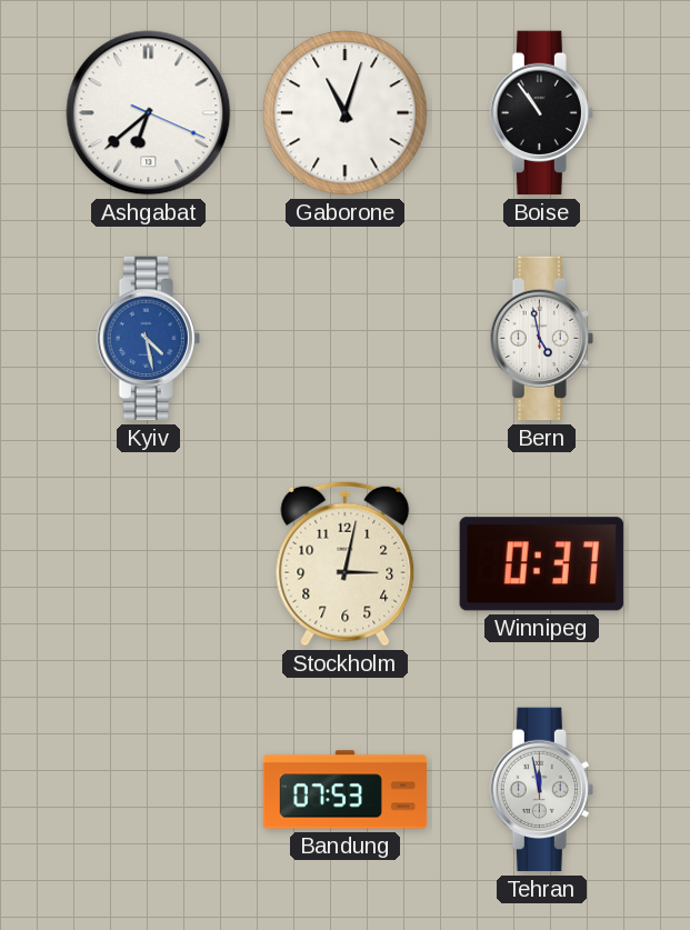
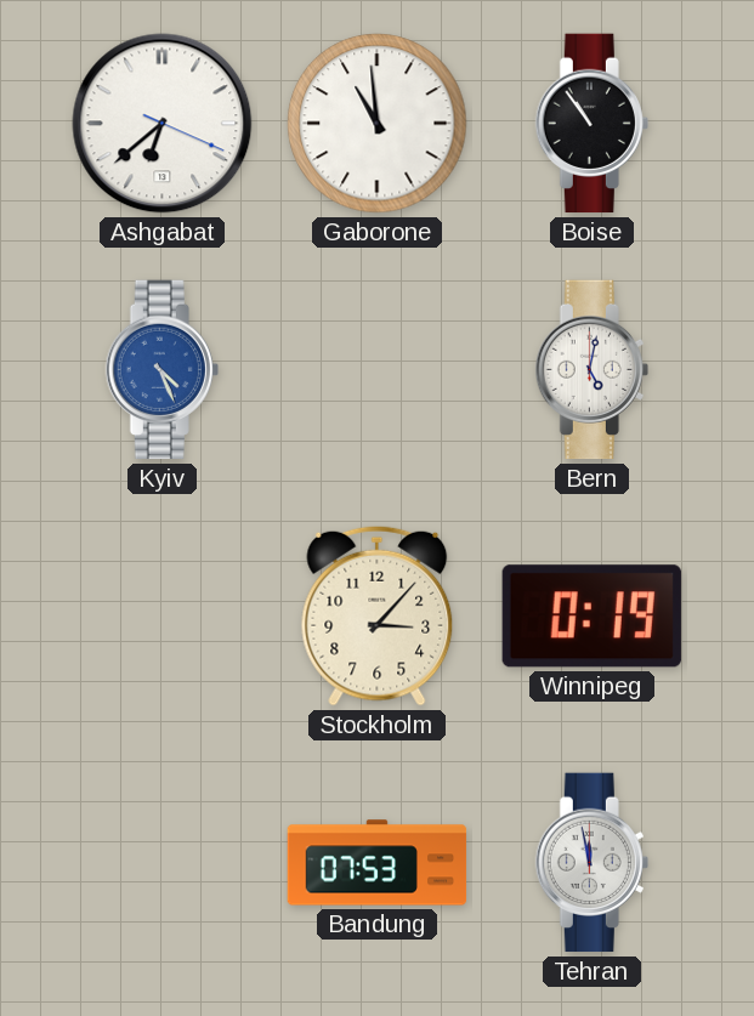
Gaborone: 11:03 -> 10:59
Kyiv: 4:28 -> 4:26
Bern: 4:58 -> 5:02
Stockholm: 3:02 -> 3:07
Winnipeg: 0:37 -> 0:19
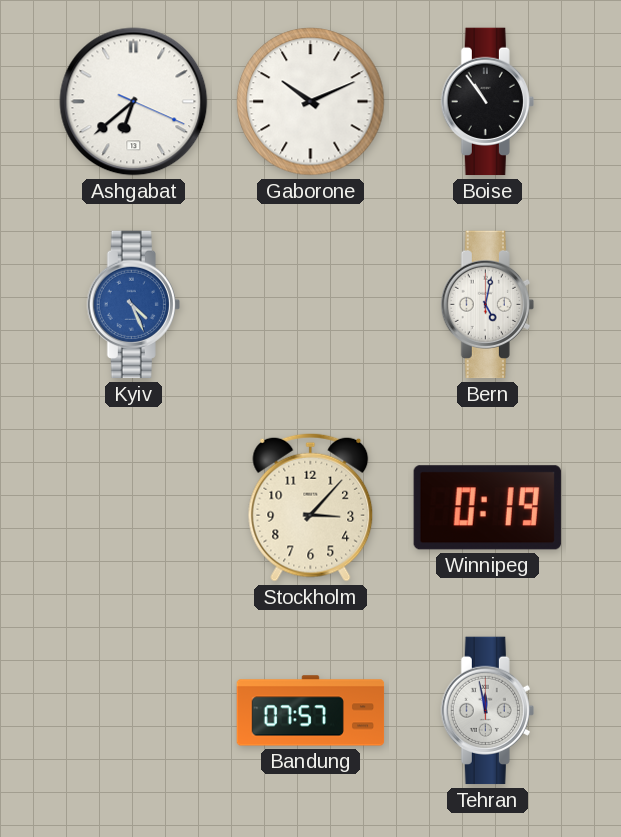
Gaborone: 10:59 -> 10:11
Bandung: 07:53 -> 07:57
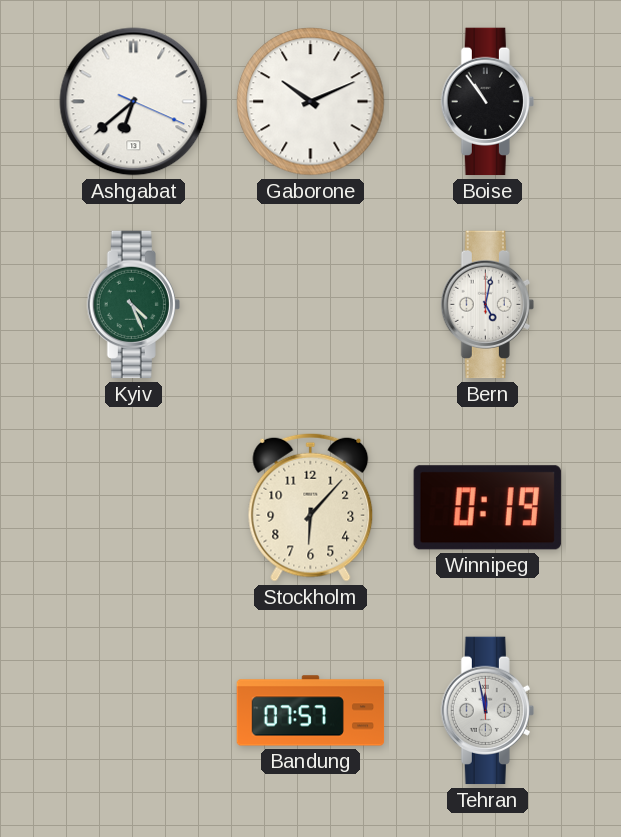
Kyiv dial: blue -> green
Stockholm: 3:07 -> 6:07
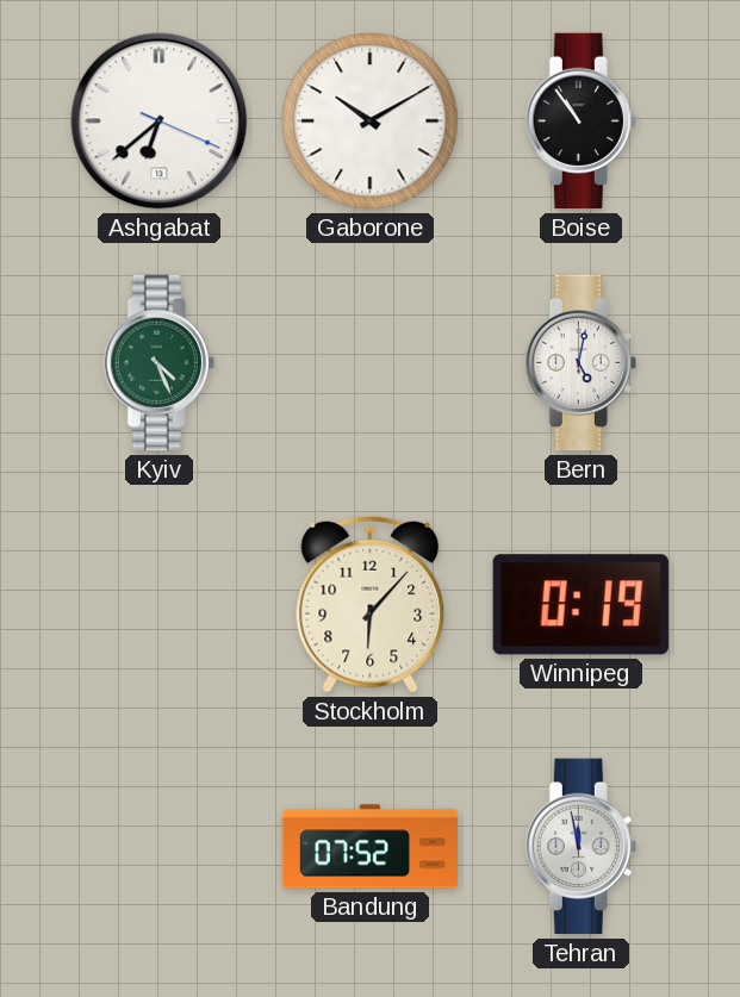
Gaborone: 10:11 -> 10:10
Bandung: 07:57 -> 07:52
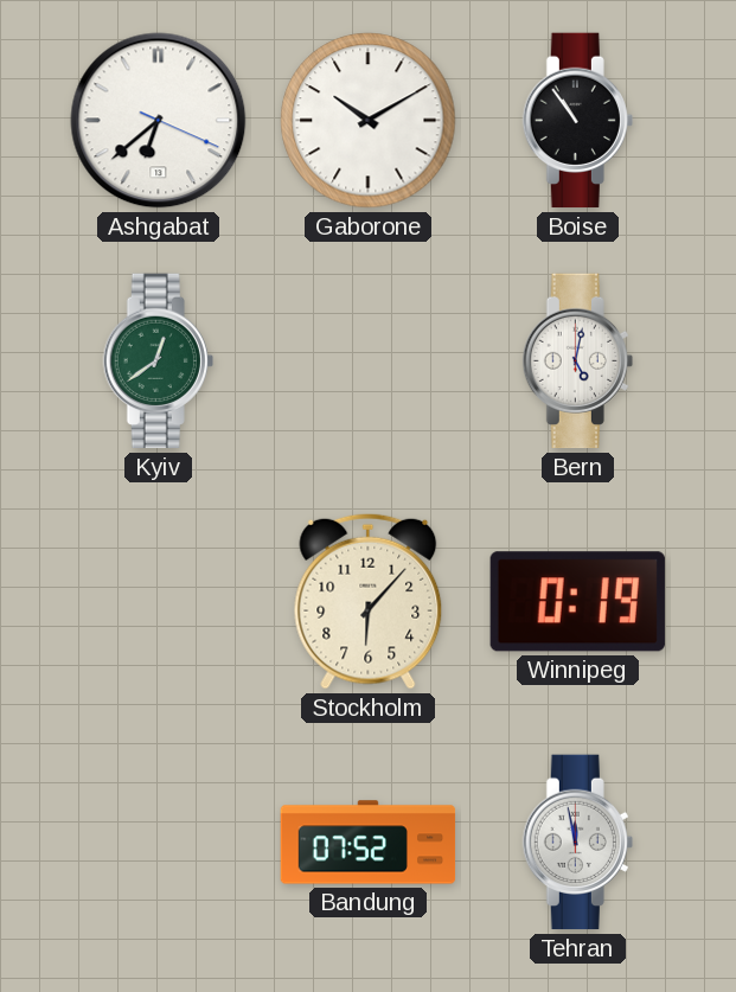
Kyiv: 4:26 -> 12:39
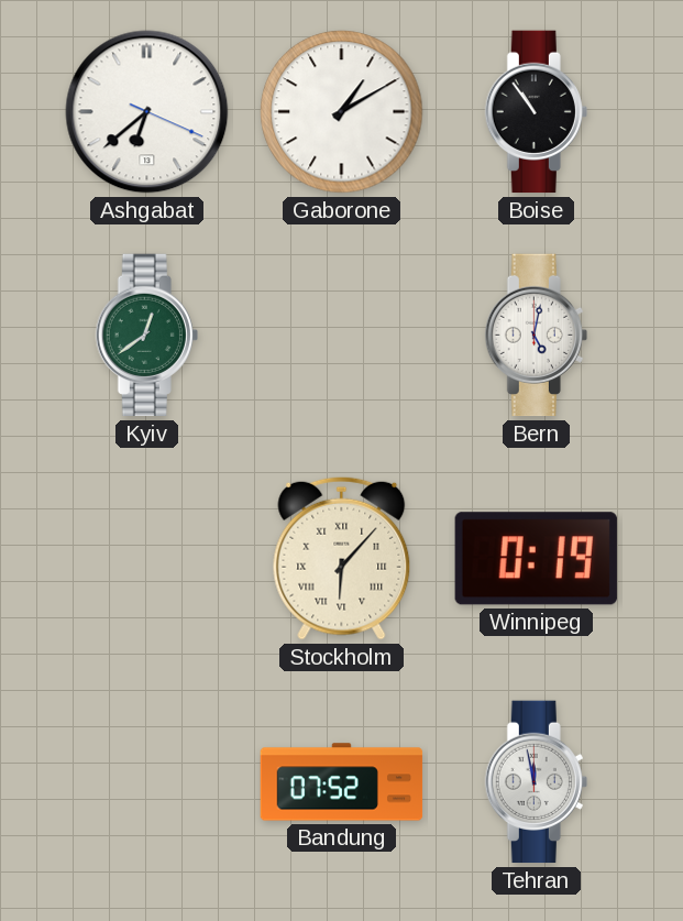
Gaborone: 10:10 -> 1:10
Stockholm numerals: Arabic -> Roman
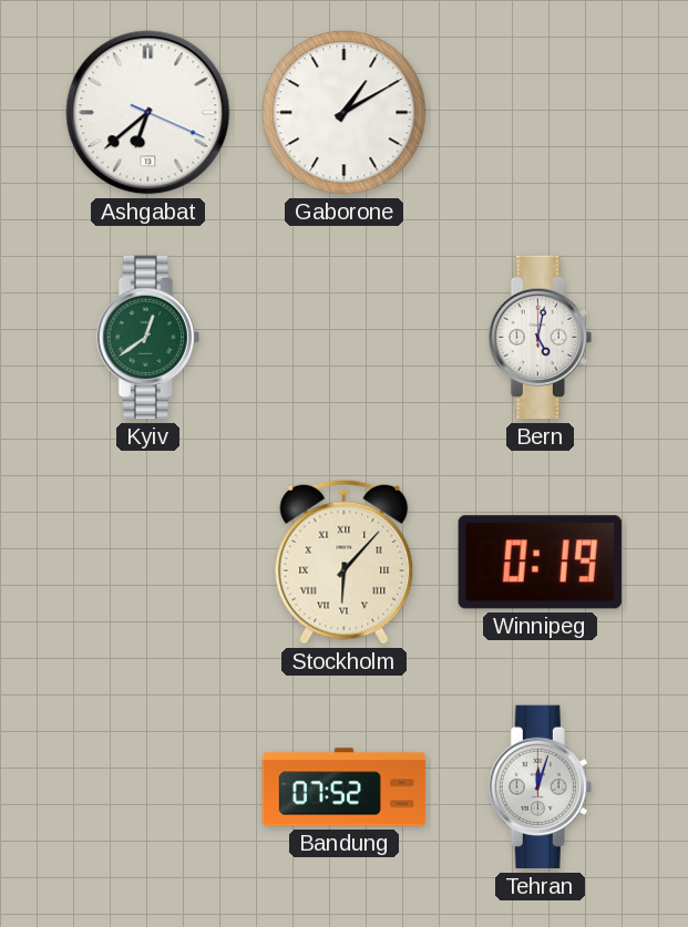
Boise: 10:54 -> none
Tehran: 11:58 -> 12:03
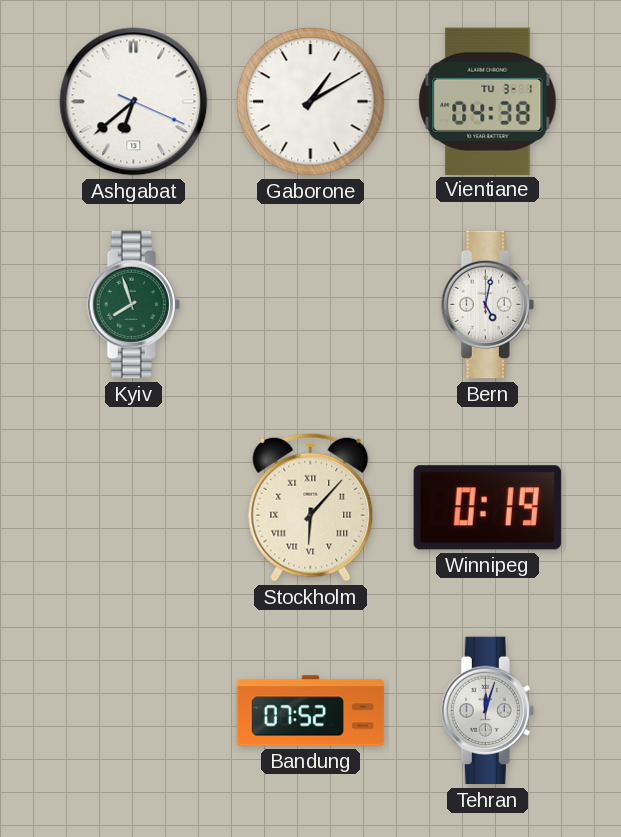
Vientiane: none -> 04:38
Kyiv: 12:39 -> 7:57
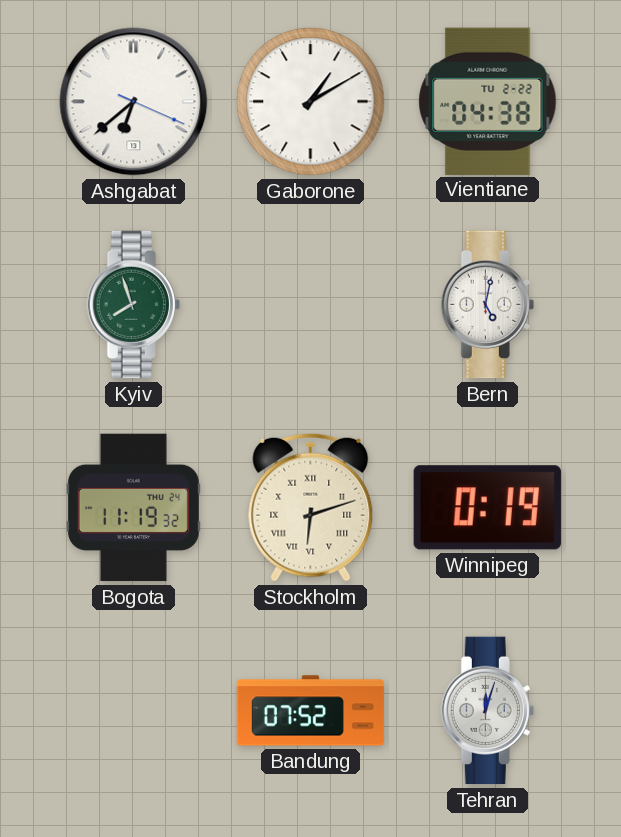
Vientiane date: TU 3-1 -> TU 2-22
Bogota: none -> 11:19
Stockholm: 6:07 -> 6:12
